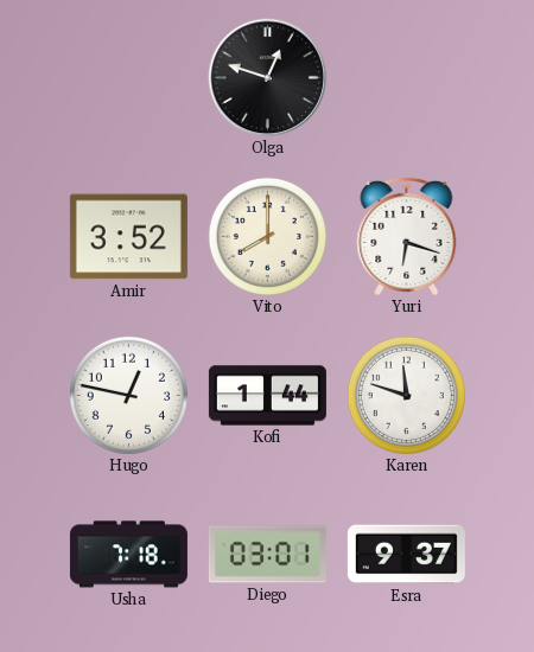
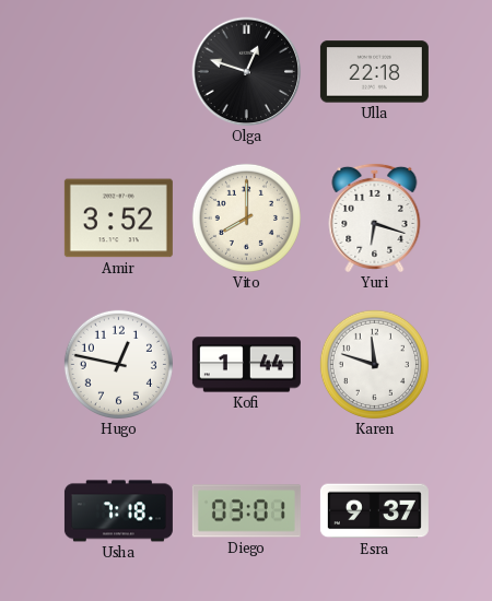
Ulla: none -> 22:18
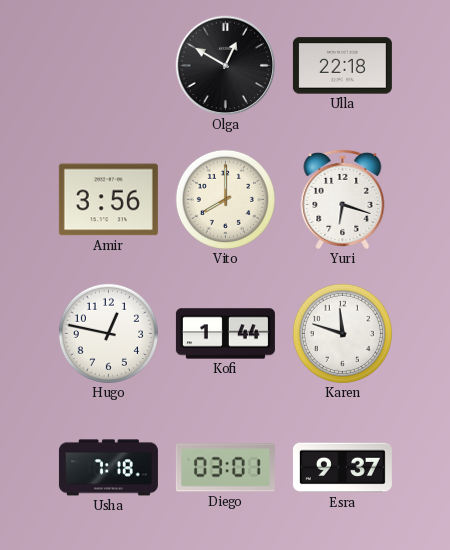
Olga: 12:48 -> 12:50
Amir: 3:52 -> 3:56
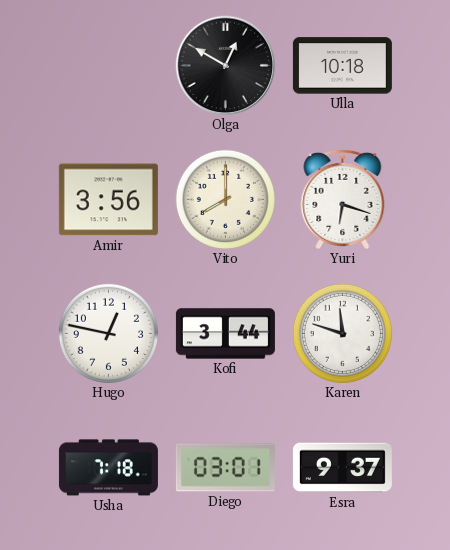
Ulla: 22:18 -> 10:18
Kofi: 1:44 -> 3:44
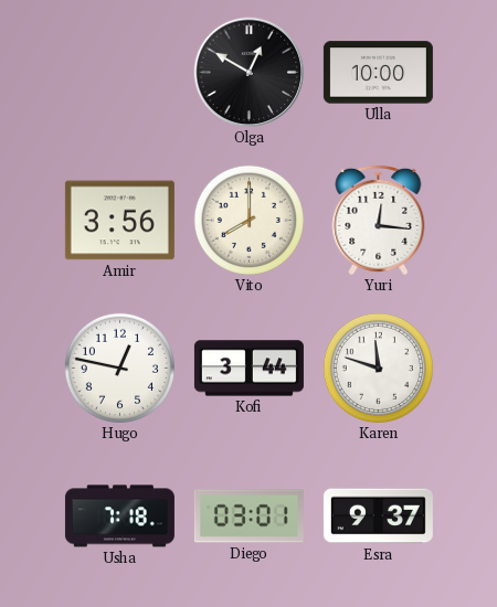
Ulla: 10:18 -> 10:00
Yuri: 6:18 -> 12:16
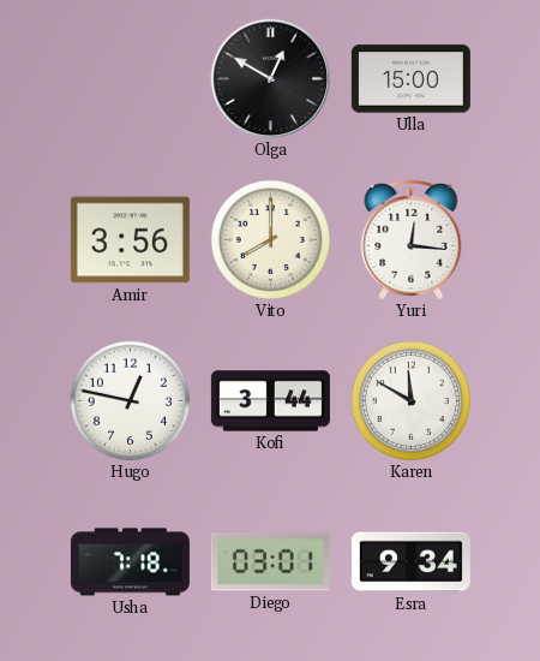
Ulla: 10:00 -> 15:00
Karen: 11:48 -> 11:50
Esra: 9:37 -> 9:34
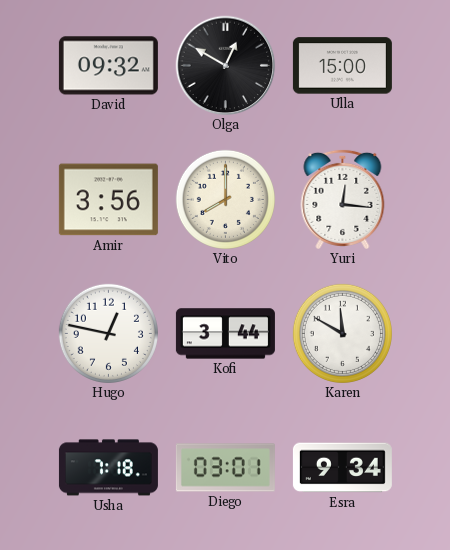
David: none -> 09:32
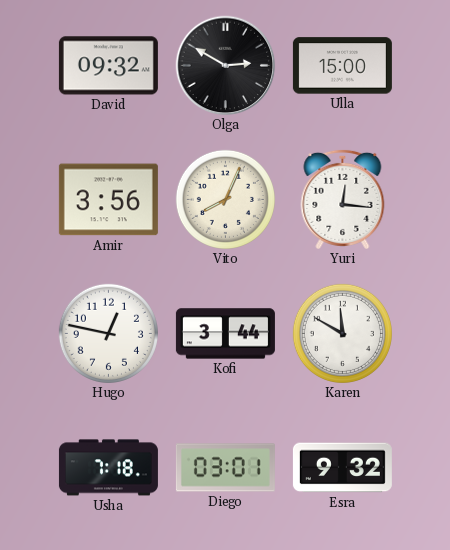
Olga: 12:50 -> 2:50
Vito: 8:00 -> 8:04
Esra: 9:34 -> 9:32
